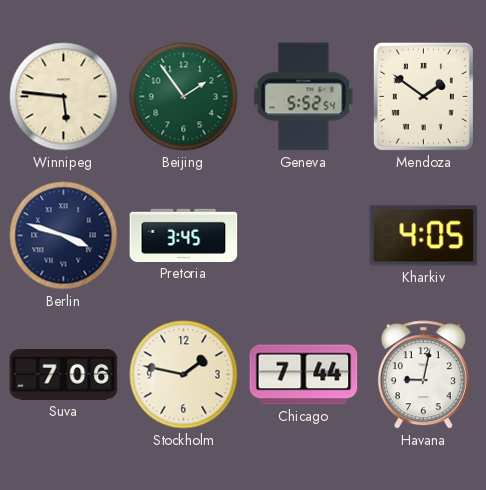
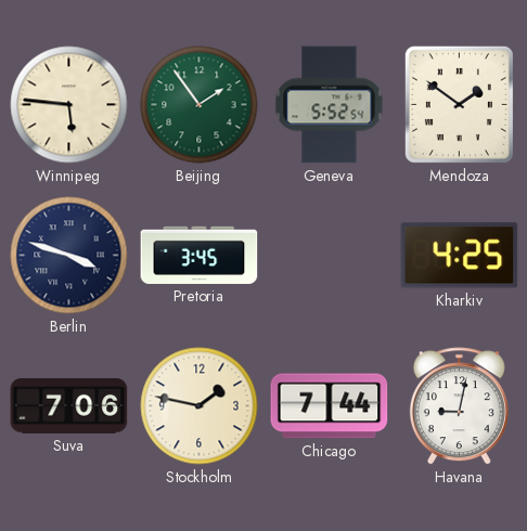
Kharkiv: 4:05 -> 4:25
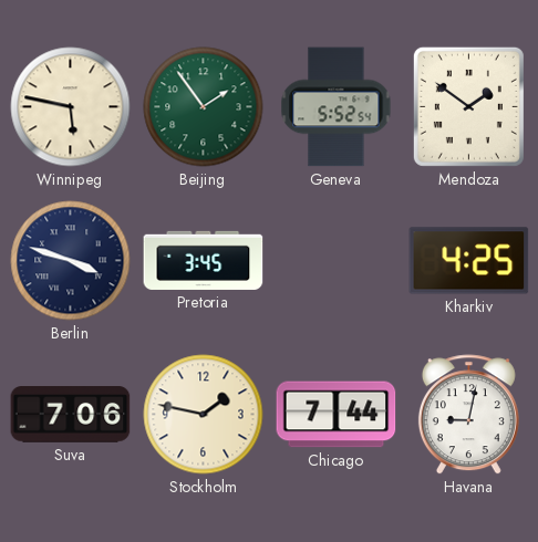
Winnipeg: 5:46 -> 5:47
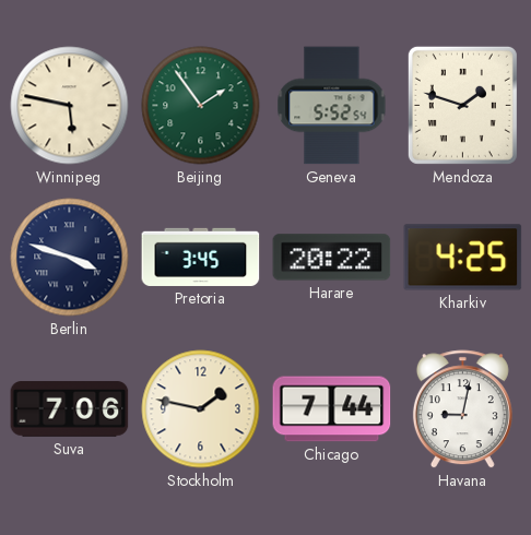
Mendoza: 1:51 -> 1:48
Harare: none -> 20:22
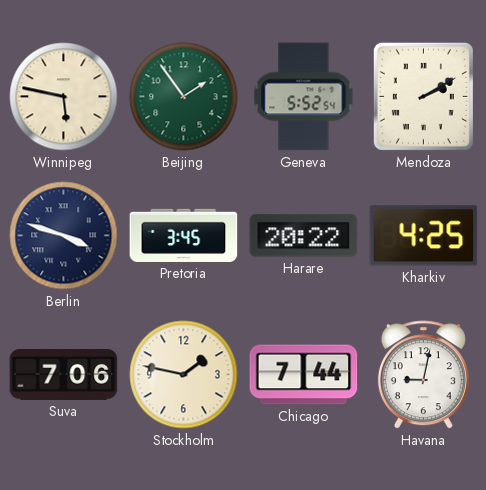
Mendoza: 1:48 -> 2:10
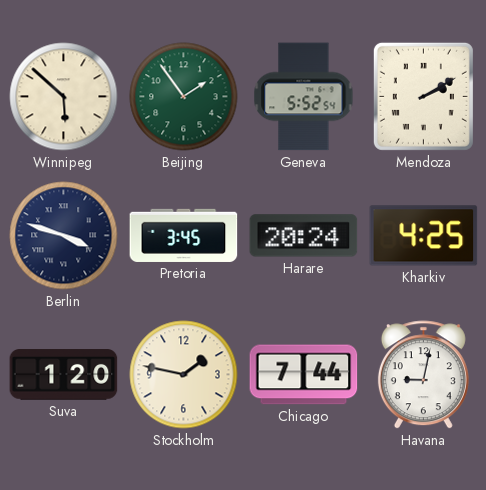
Winnipeg: 5:47 -> 5:52
Harare: 20:22 -> 20:24
Suva: 7:06 -> 1:20
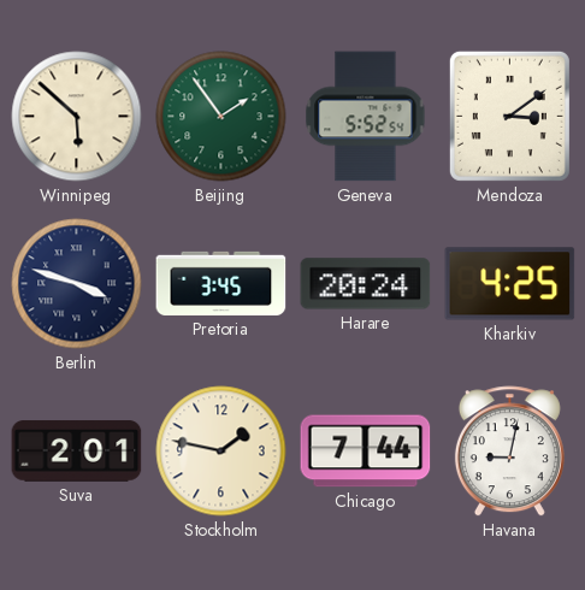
Mendoza: 2:10 -> 3:09
Suva: 1:20 -> 2:01
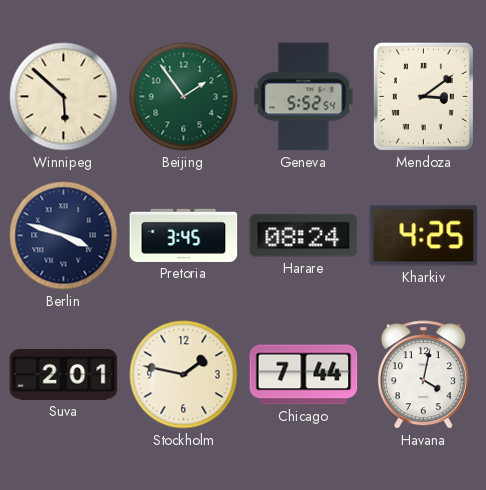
Harare: 20:24 -> 08:24
Havana: 9:02 -> 4:02
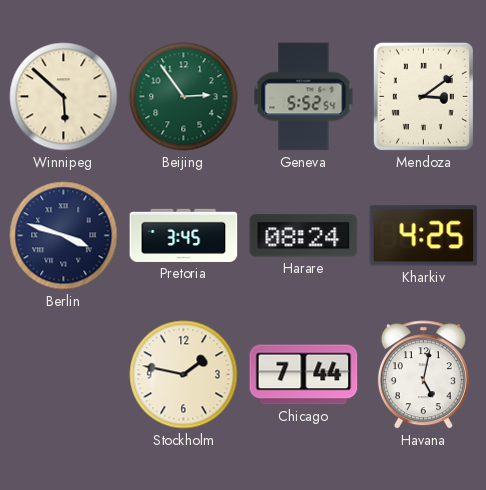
Beijing: 1:54 -> 2:54
Suva: 2:01 -> none
Havana: 4:02 -> 5:02
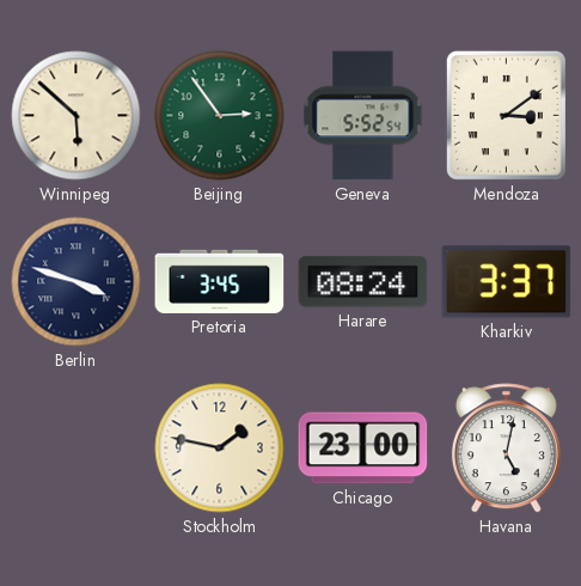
Kharkiv: 4:25 -> 3:37
Chicago: 7:44 -> 23:00
